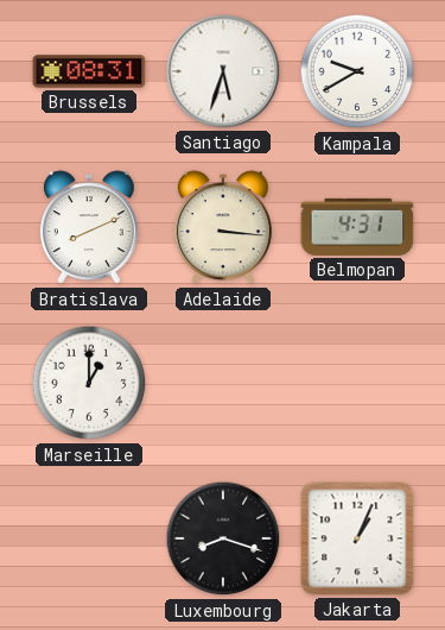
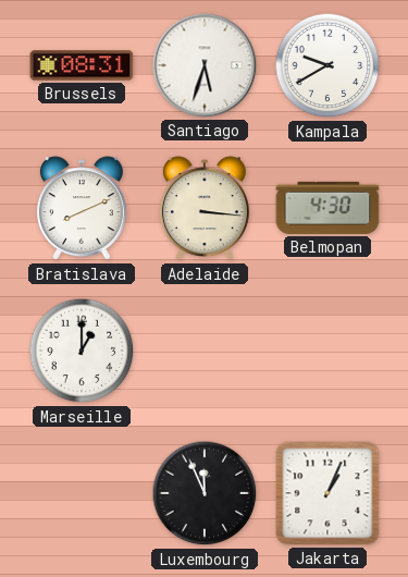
Belmopan: 4:31 -> 4:30
Luxembourg: 8:18 -> 11:56
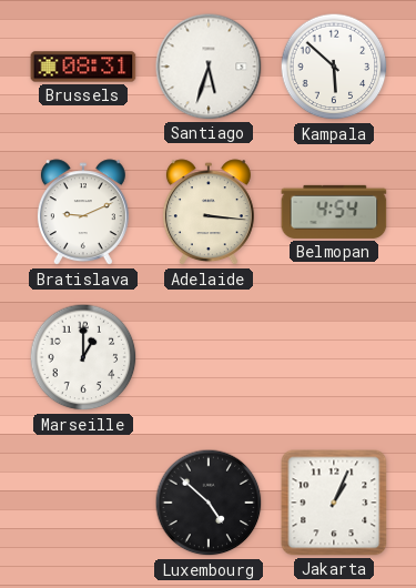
Kampala: 9:40 -> 5:52
Bratislava: 8:11 -> 9:11
Belmopan: 4:30 -> 4:54
Luxembourg: 11:56 -> 4:52
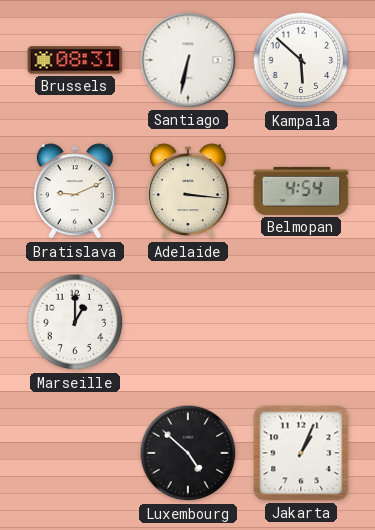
Santiago: 5:33 -> 6:32
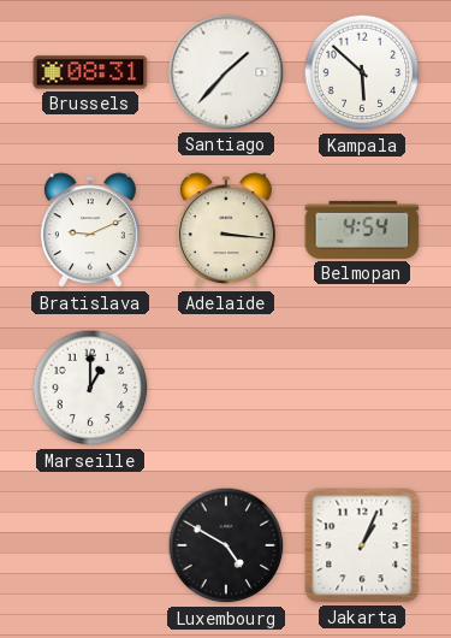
Santiago: 6:32 -> 1:37
Luxembourg: 4:52 -> 4:50
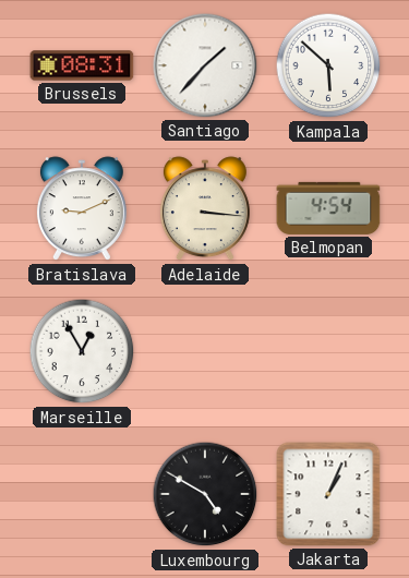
Marseille: 1:00 -> 12:55
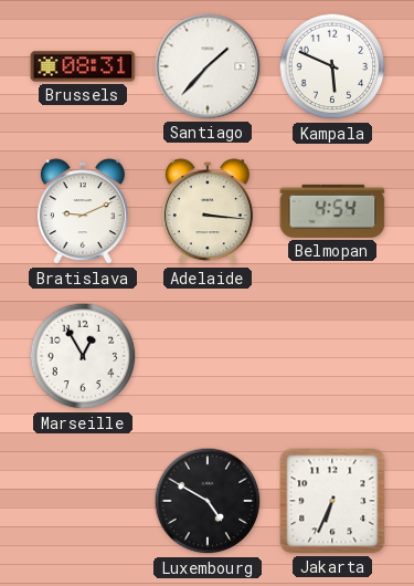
Kampala: 5:52 -> 5:49
Jakarta: 1:04 -> 6:34
